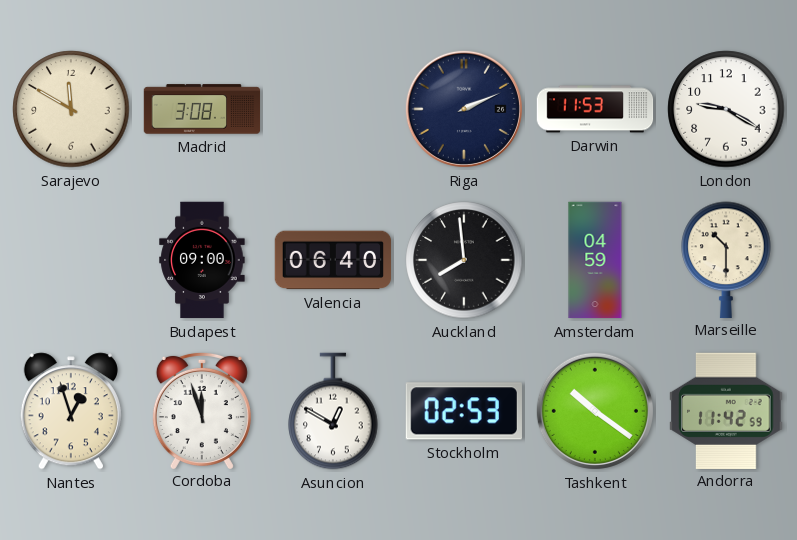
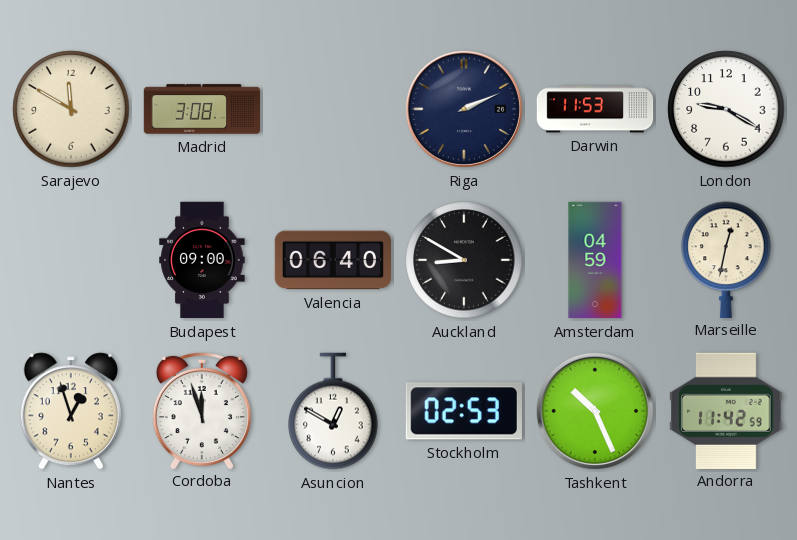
Auckland: 7:59 -> 8:50
Marseille: 10:30 -> 12:32
Tashkent: 10:21 -> 10:26
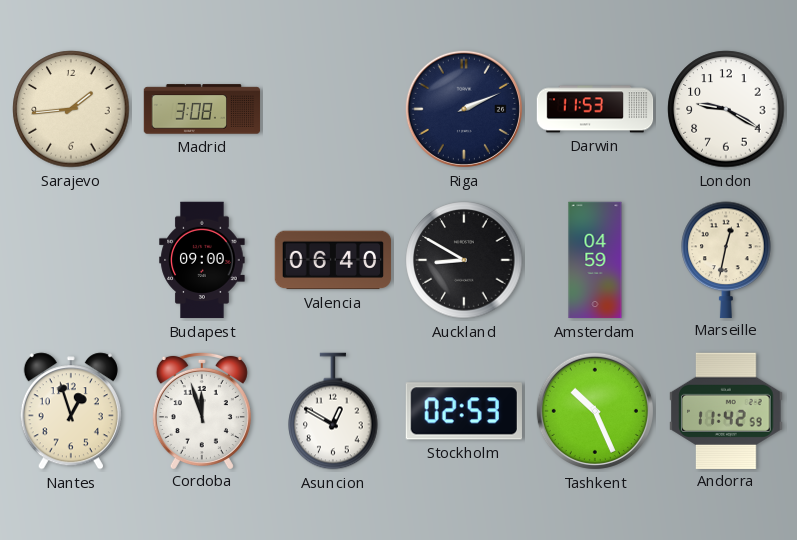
Sarajevo: 11:50 -> 1:44
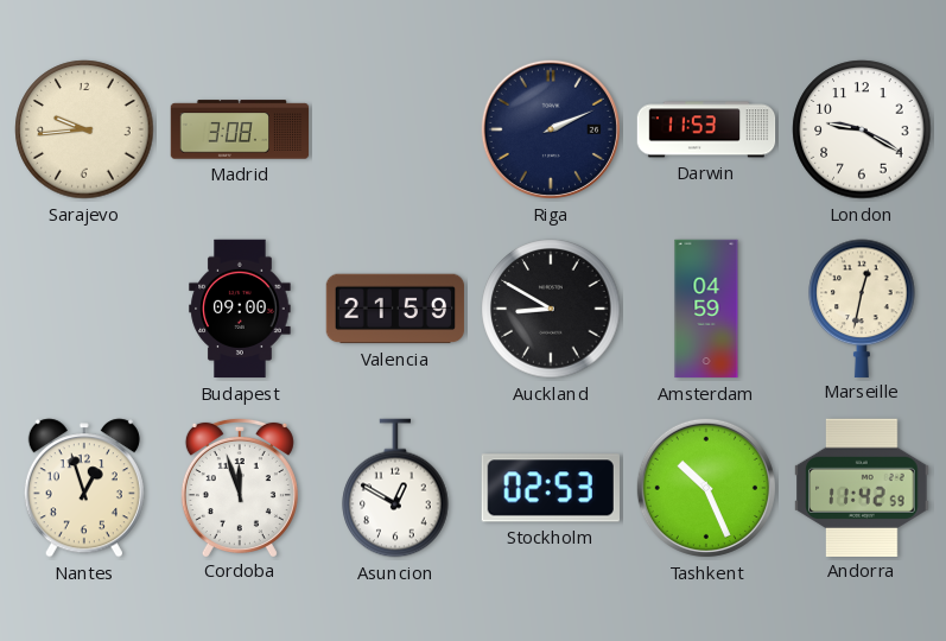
Sarajevo: 1:44 -> 9:44
Valencia: 06:40 -> 21:59
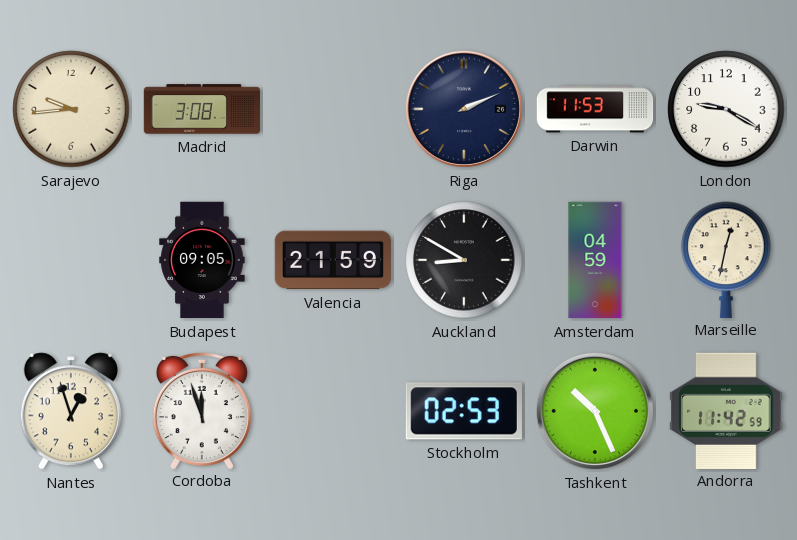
Budapest: 09:00 -> 09:05
Asuncion: 12:50 -> none
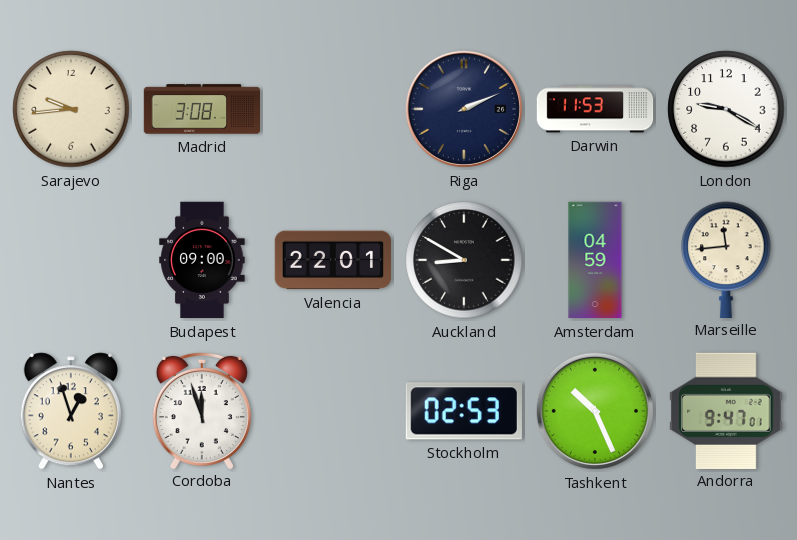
Budapest: 09:05 -> 09:00
Valencia: 21:59 -> 22:01
Marseille: 12:32 -> 11:44
Andorra: 11:42 -> 9:47
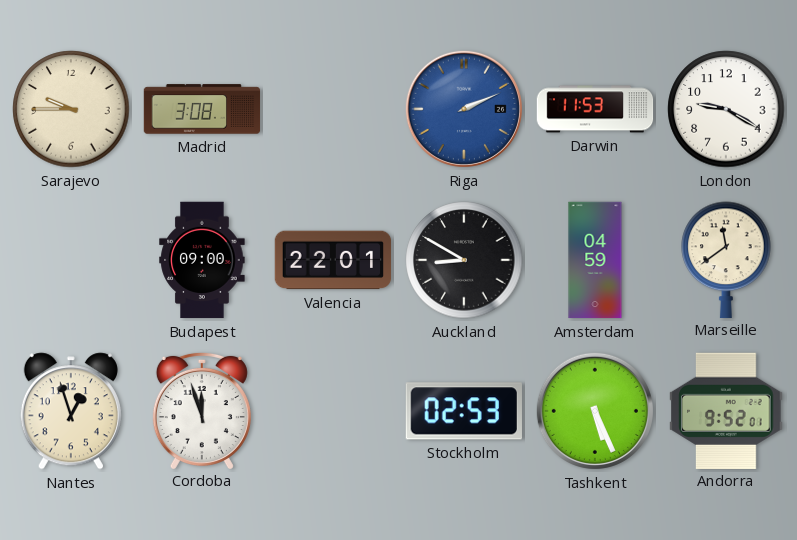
Sarajevo: 9:44 -> 9:45
Riga dial: navy -> blue
Marseille: 11:44 -> 11:39
Tashkent: 10:26 -> 5:26
Andorra: 9:47 -> 9:52
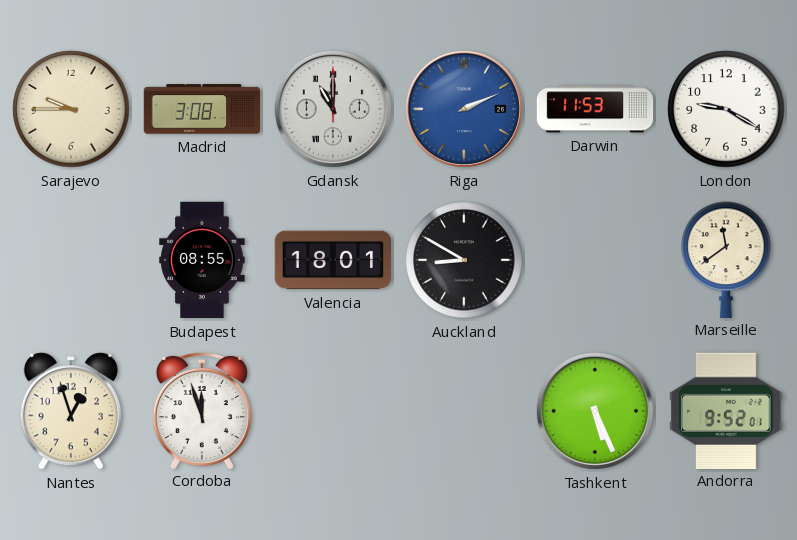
Gdansk: none -> 11:00
Budapest: 09:00 -> 08:55
Valencia: 22:01 -> 18:01
Amsterdam: 04:59 -> none
Stockholm: 02:53 -> none
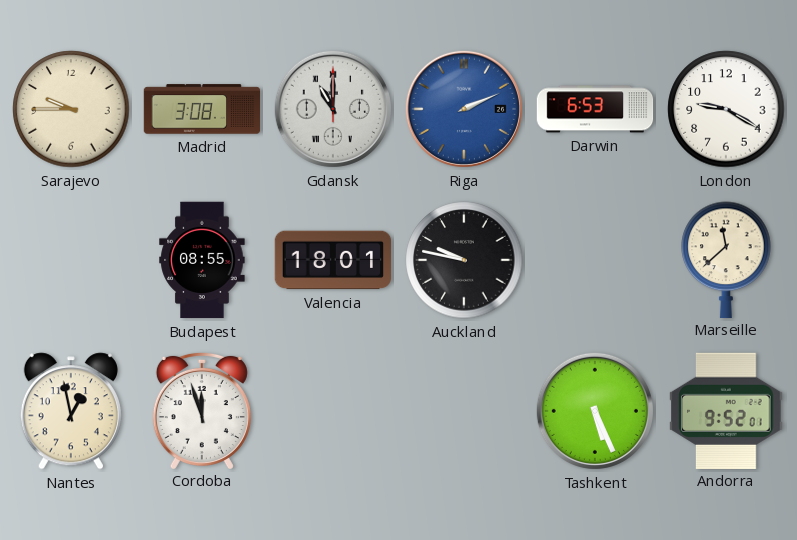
Darwin: 11:53 -> 6:53
Auckland: 8:50 -> 9:47
Marseille: 11:39 -> 11:38
Nantes: 12:57 -> 12:58
